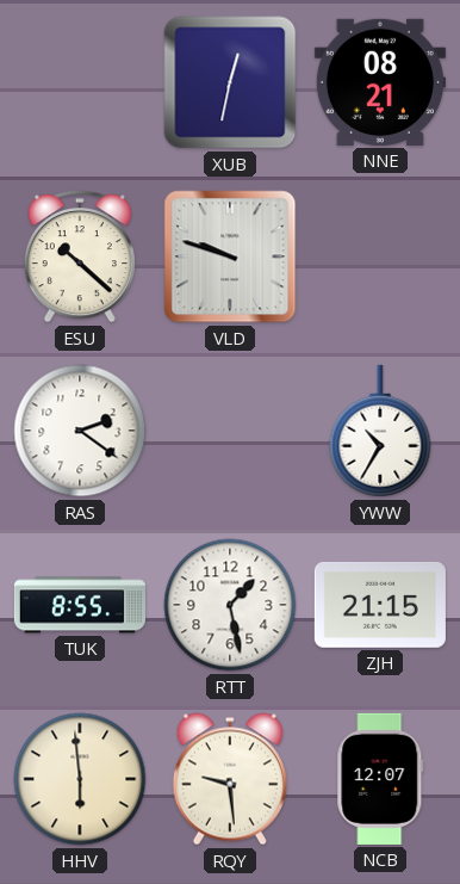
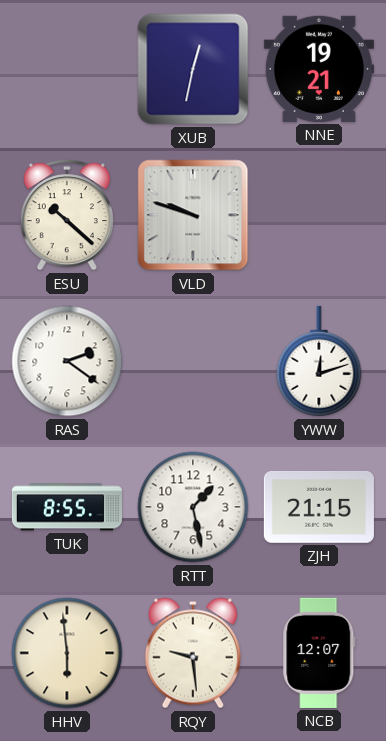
NNE: 08:21 -> 19:21
YWW: 10:35 -> 12:12
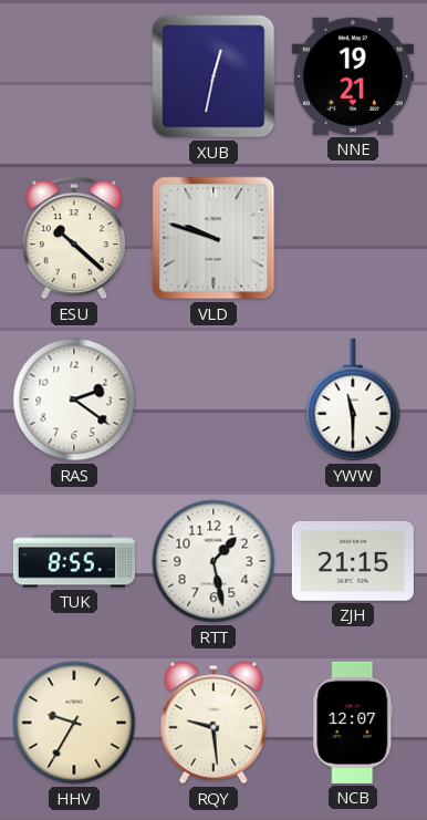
YWW: 12:12 -> 11:30
HHV: 5:59 -> 9:35
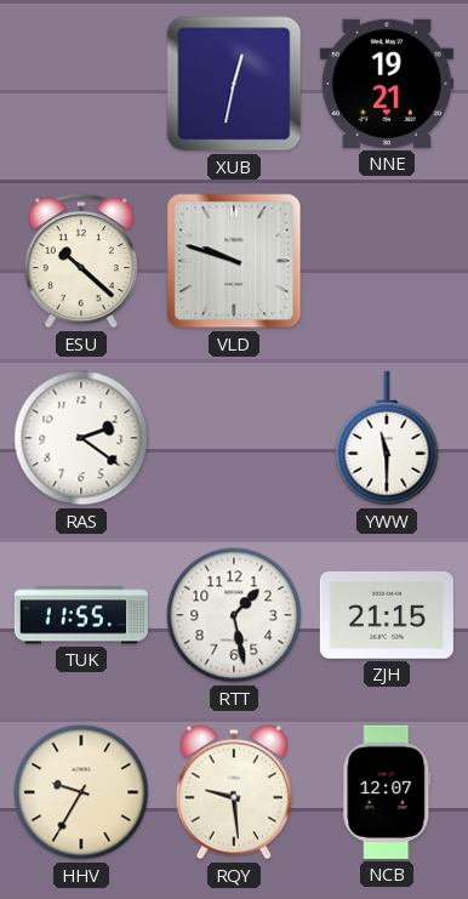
TUK: 8:55 -> 11:55
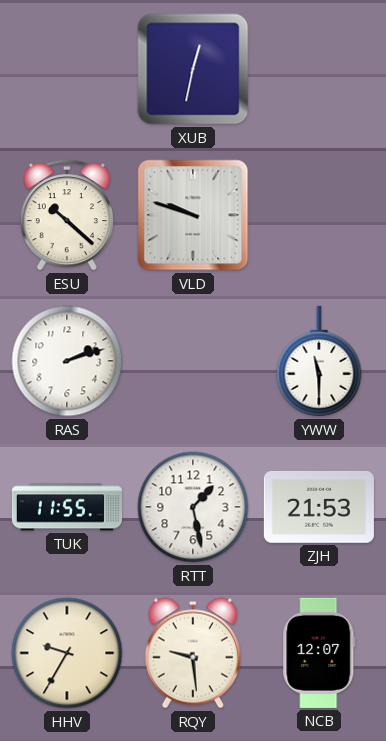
NNE: 19:21 -> none
RAS: 2:21 -> 2:12
ZJH: 21:15 -> 21:53
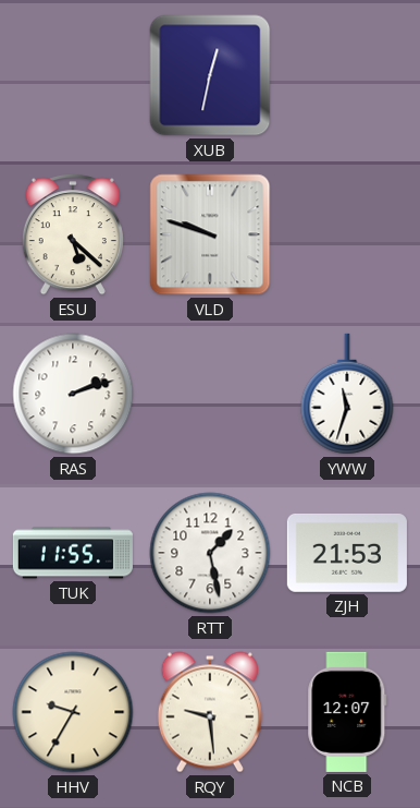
ESU: 10:22 -> 5:22
YWW: 11:30 -> 11:33
